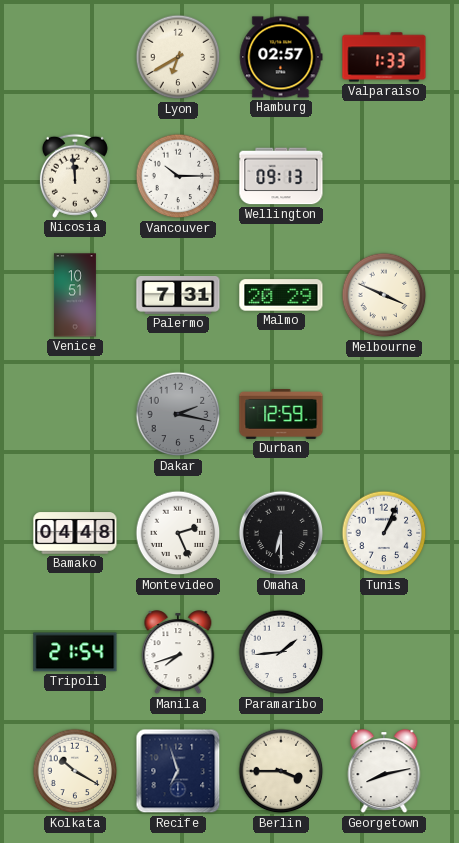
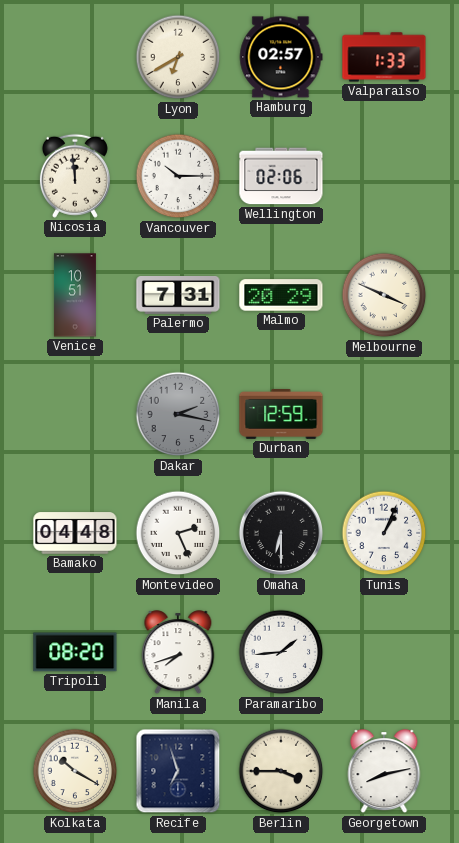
Wellington: 09:13 -> 02:06
Tripoli: 21:54 -> 08:20
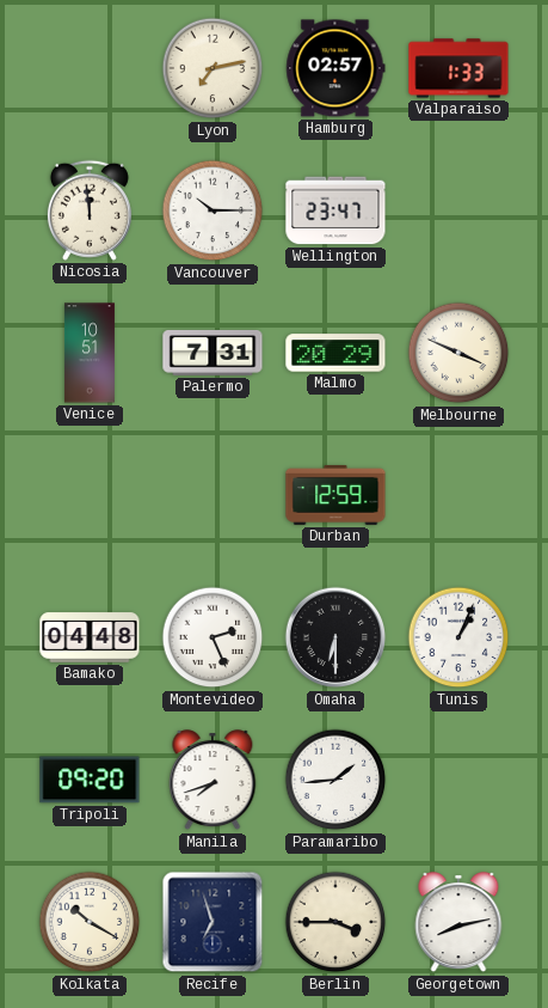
Lyon: 6:40 -> 7:13
Wellington: 02:06 -> 23:47
Dakar: 2:17 -> none
Tripoli: 08:20 -> 09:20
